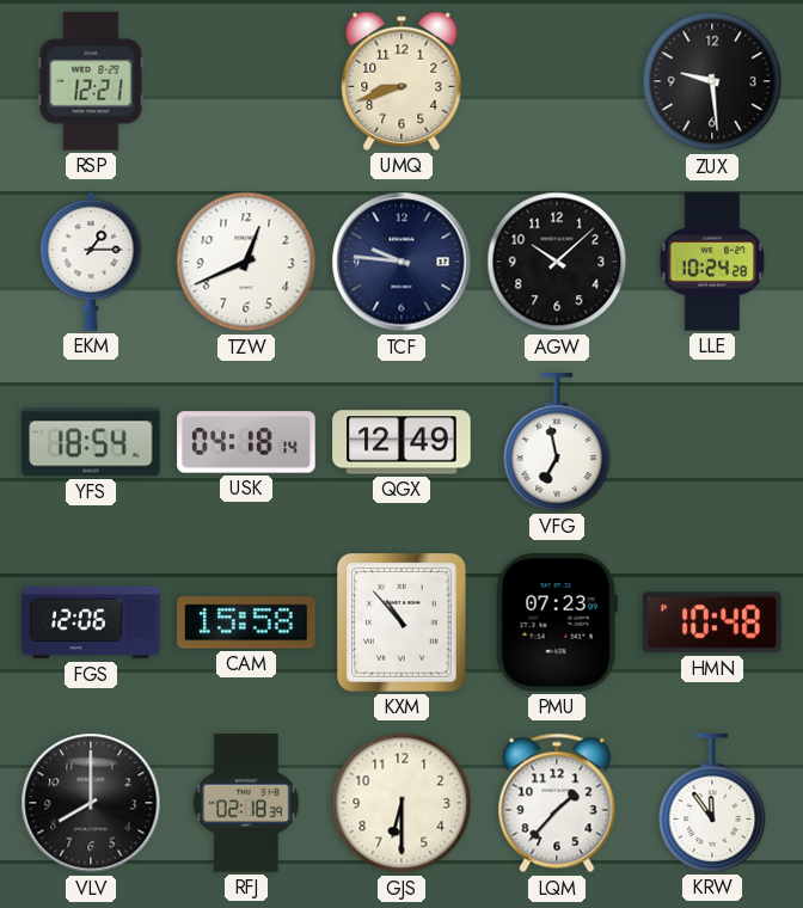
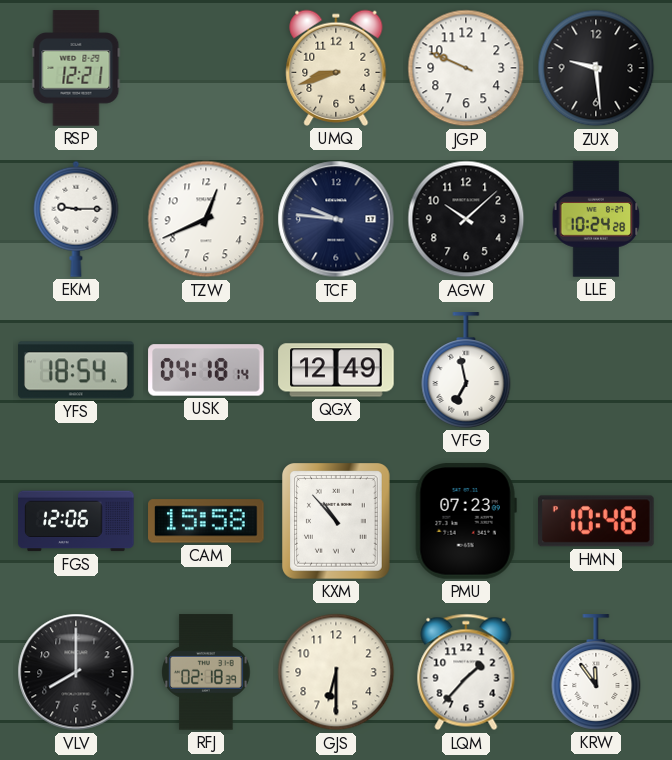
JGP: none -> 9:49
EKM: 1:15 -> 9:15
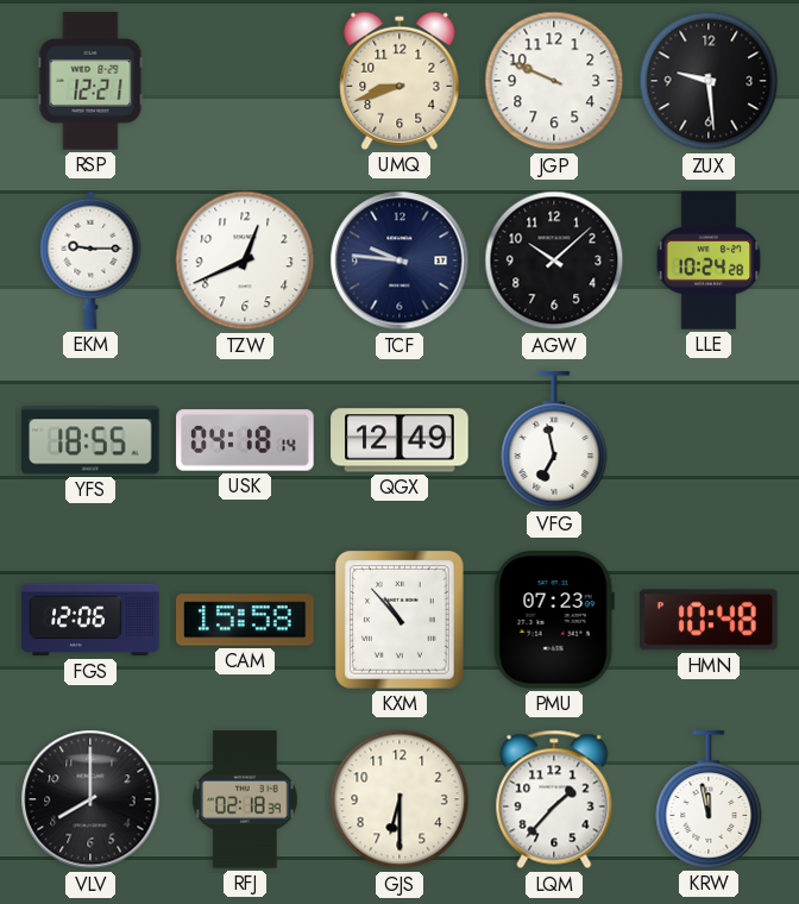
YFS: 18:54 -> 18:55
KRW: 11:54 -> 11:58
